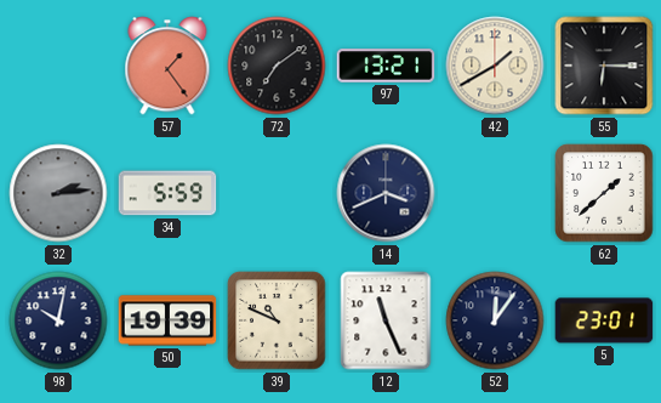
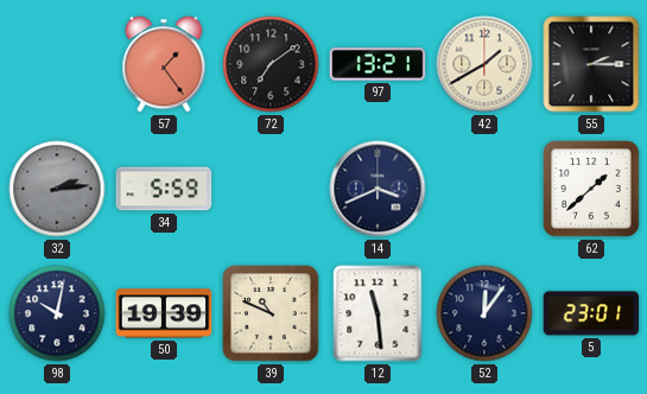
55: 6:15 -> 2:15
12: 11:26 -> 11:29
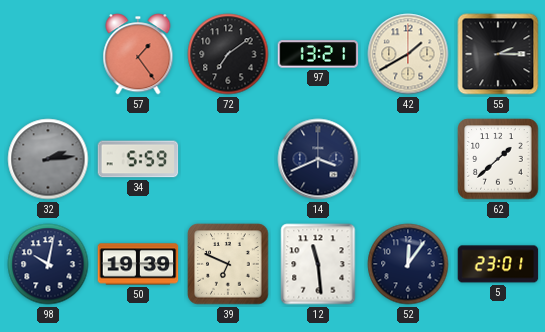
39: 10:49 -> 6:49
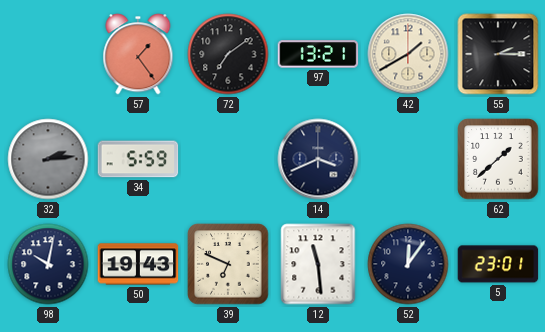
50: 19:39 -> 19:43
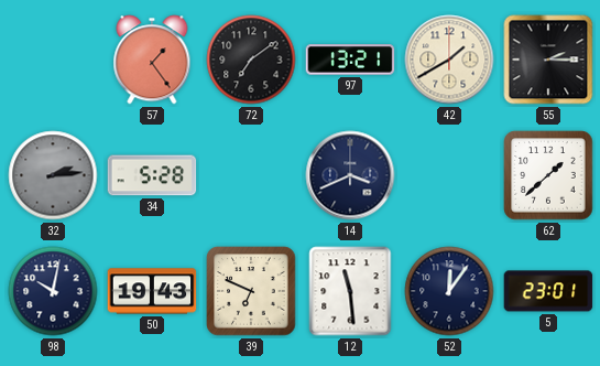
34: 5:59 -> 5:28
